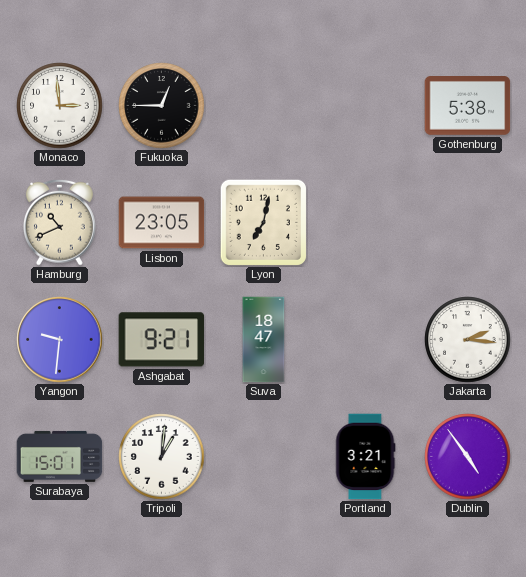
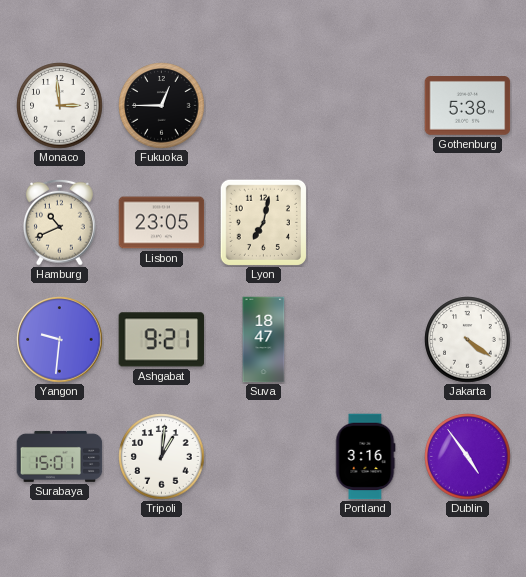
Jakarta: 2:16 -> 4:21
Portland: 3:21 -> 3:16
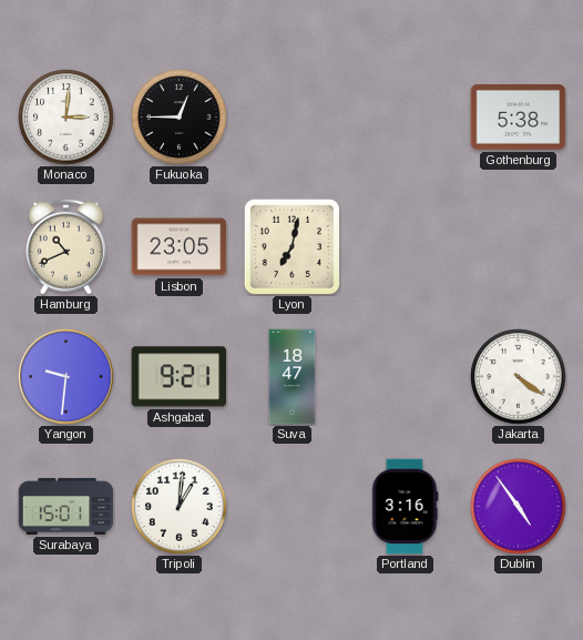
Monaco: 2:59 -> 3:01
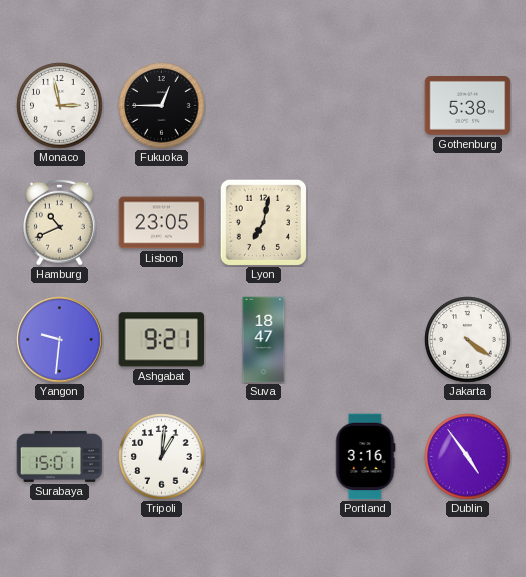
Monaco: 3:01 -> 2:58
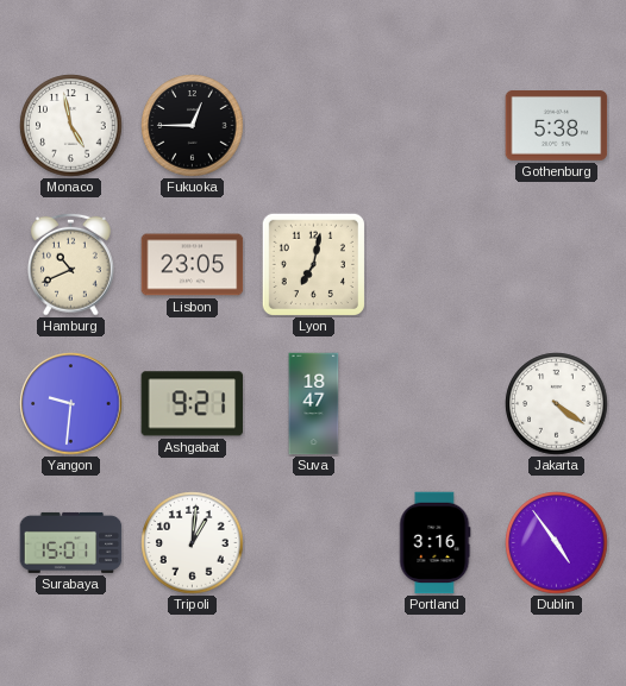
Monaco: 2:58 -> 4:58
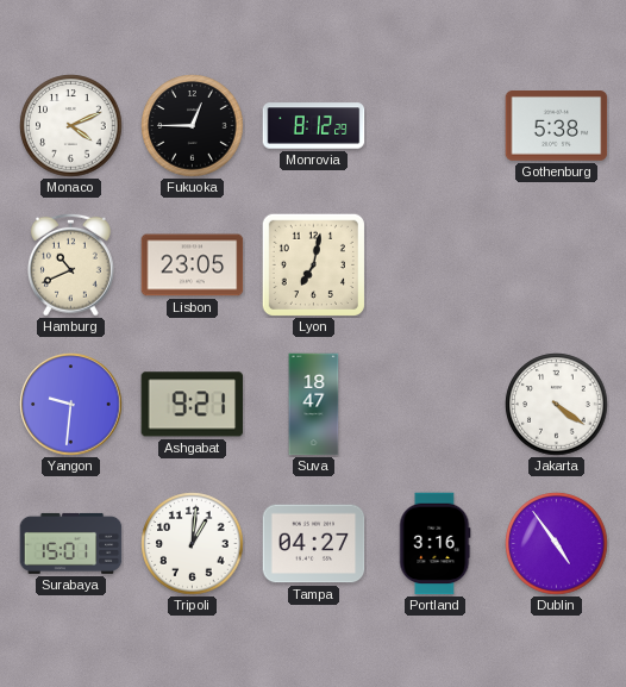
Monaco: 4:58 -> 4:11
Monrovia: none -> 8:12
Tampa: none -> 04:27
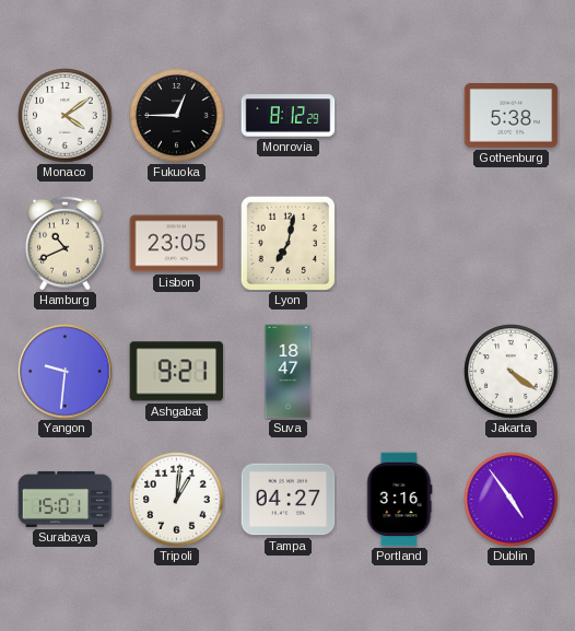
Monaco: 4:11 -> 4:09
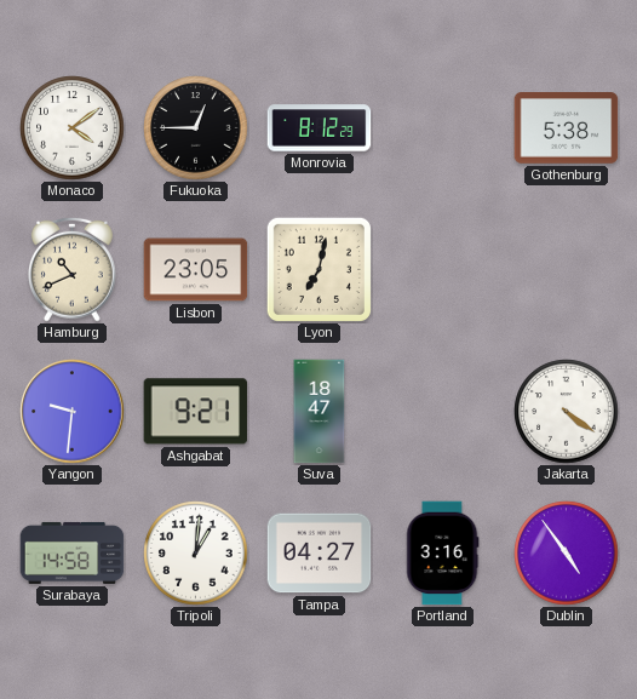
Surabaya: 15:01 -> 14:58
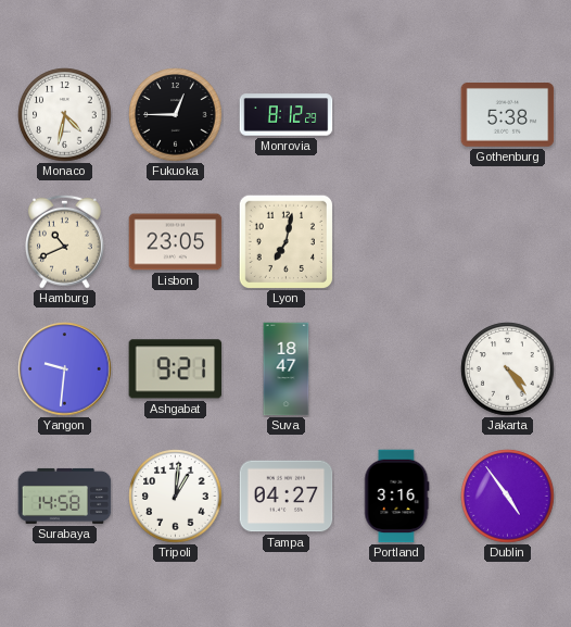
Monaco: 4:09 -> 4:32
Jakarta: 4:21 -> 4:24
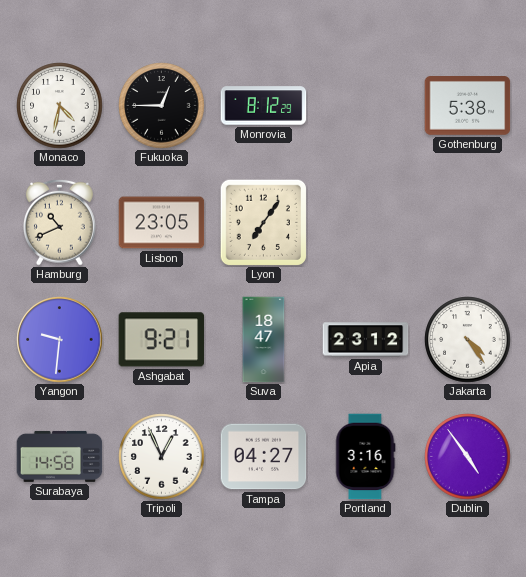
Lyon: 7:02 -> 7:06
Apia: none -> 23:12
Tripoli: 1:01 -> 12:56
